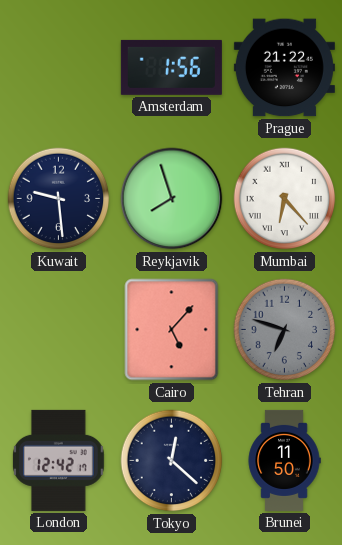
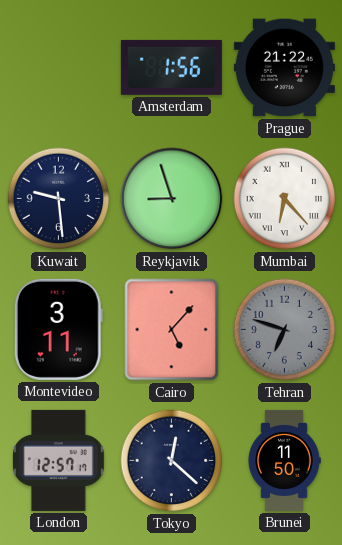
Reykjavik: 7:57 -> 8:57
Montevideo: none -> 3:11
London: 12:42 -> 12:57
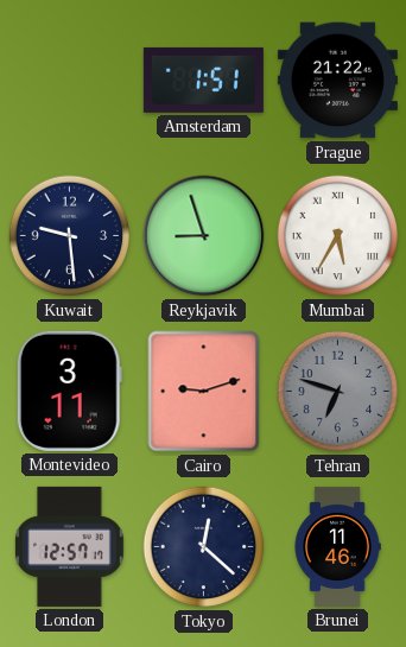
Amsterdam: 1:56 -> 1:51
Mumbai: 6:23 -> 5:35
Cairo: 5:07 -> 9:12
Brunei: 11:50 -> 11:46
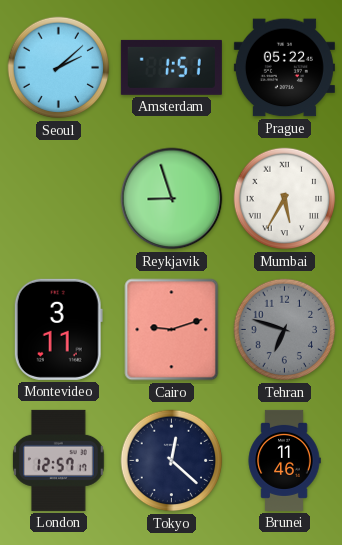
Seoul: none -> 2:08
Prague: 21:22 -> 05:22
Kuwait: 9:29 -> none
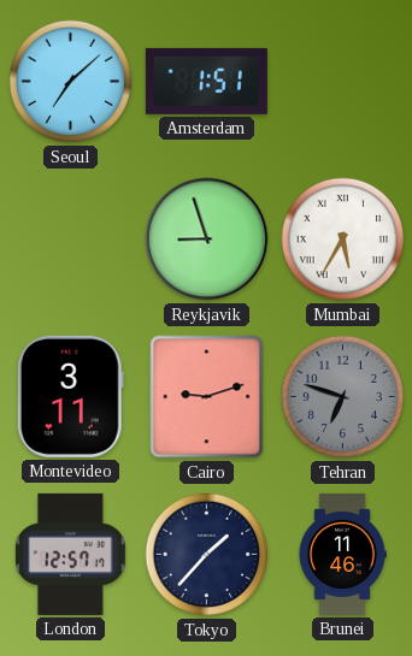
Seoul: 2:08 -> 7:08
Prague: 05:22 -> none
Tokyo: 12:22 -> 1:37
